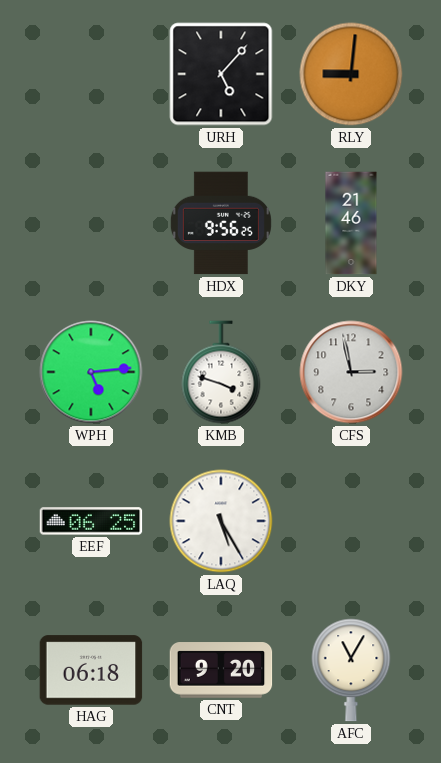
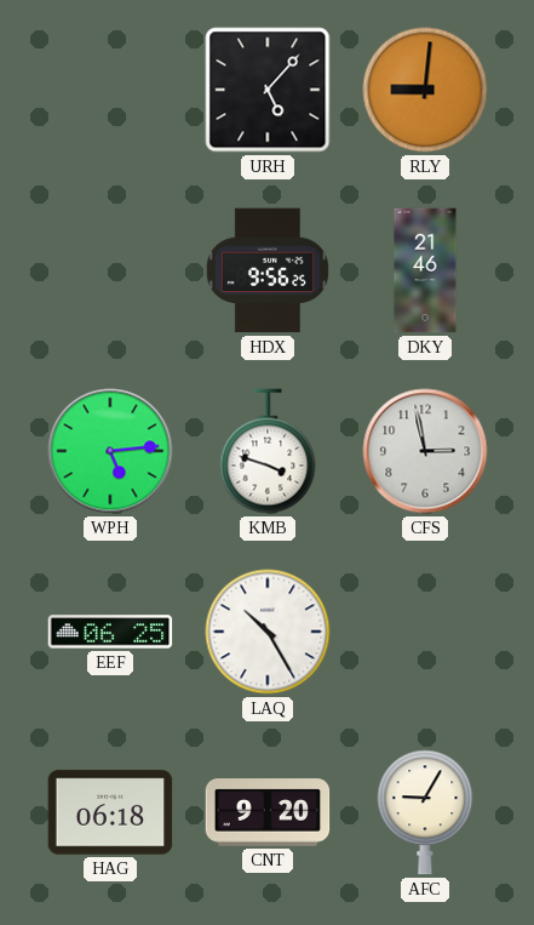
LAQ: 5:25 -> 10:25
AFC: 11:05 -> 9:05
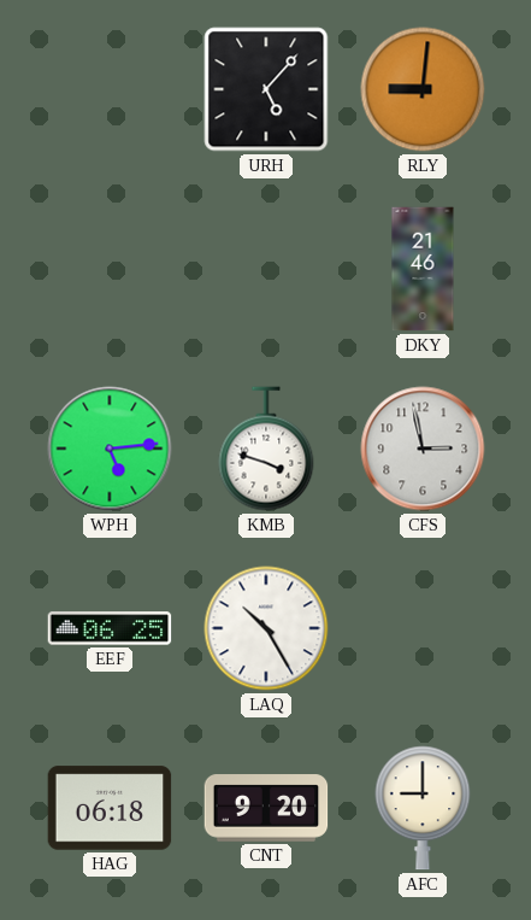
HDX: 9:56 -> none
AFC: 9:05 -> 9:00
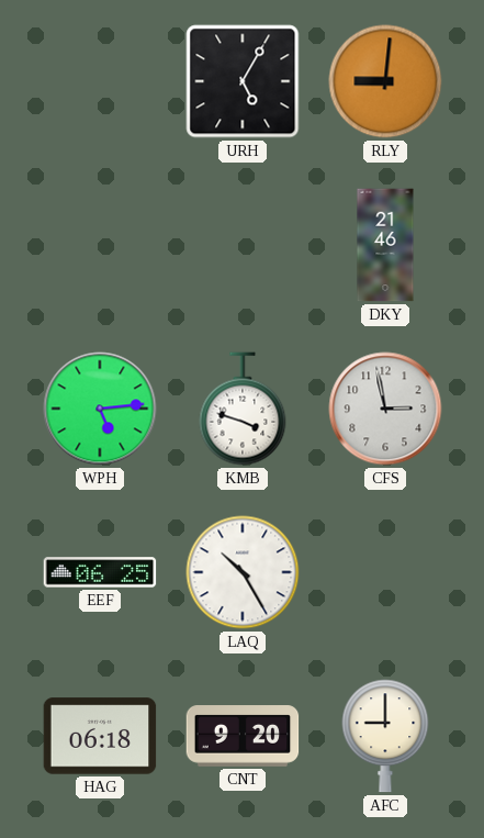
URH: 5:07 -> 5:05
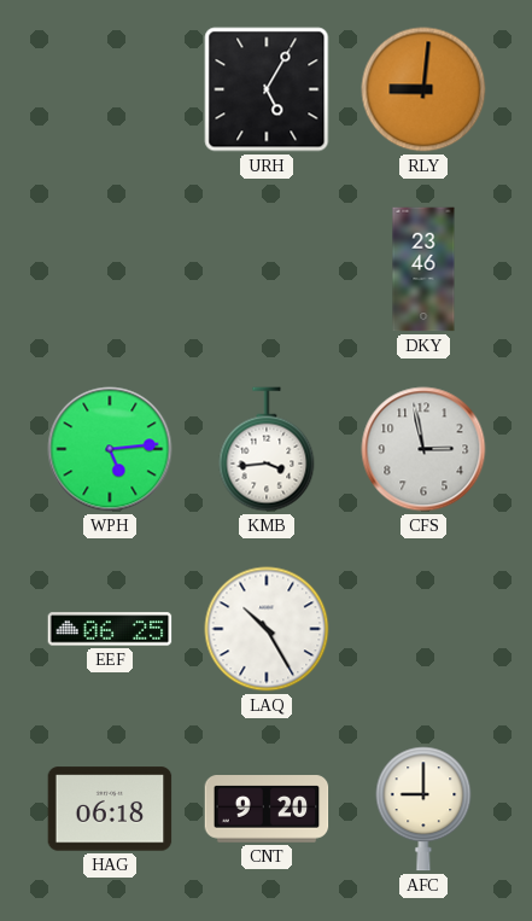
DKY: 21:46 -> 23:46
KMB: 3:48 -> 3:44
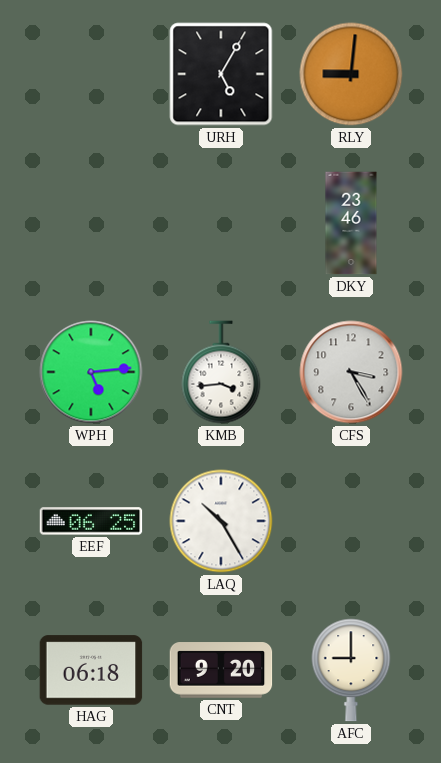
CFS: 2:58 -> 3:25
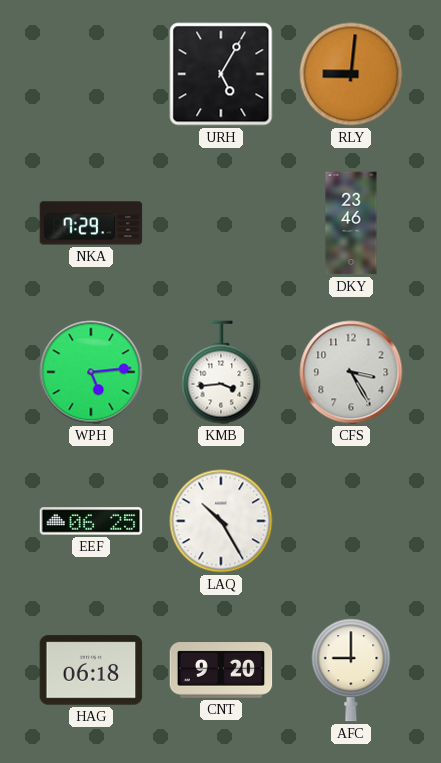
NKA: none -> 7:29
